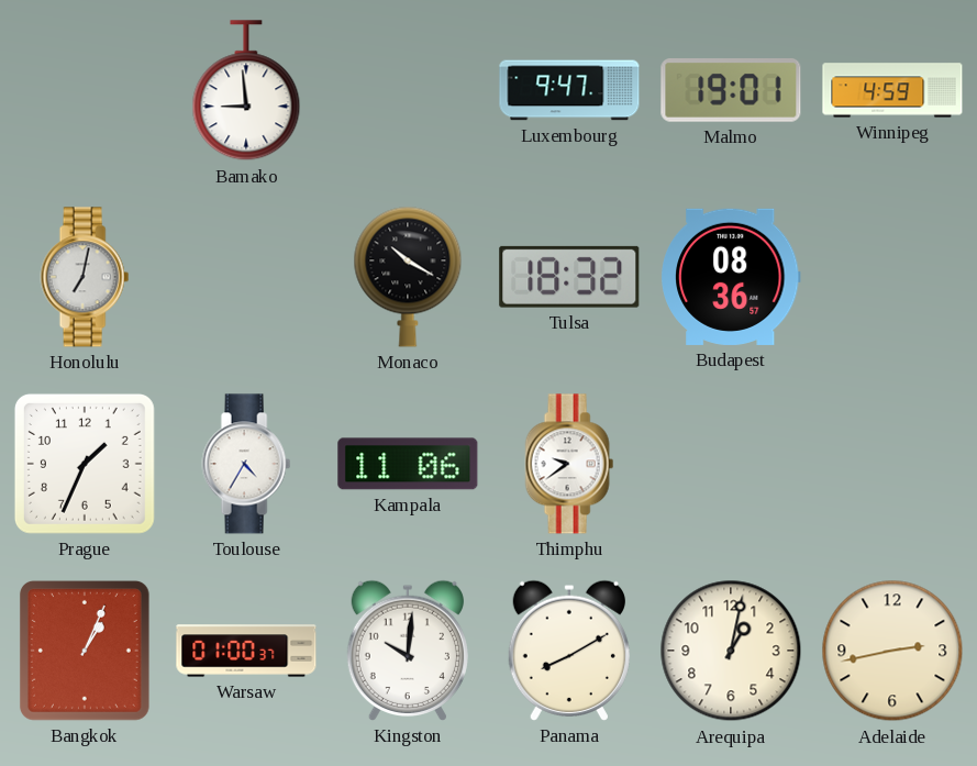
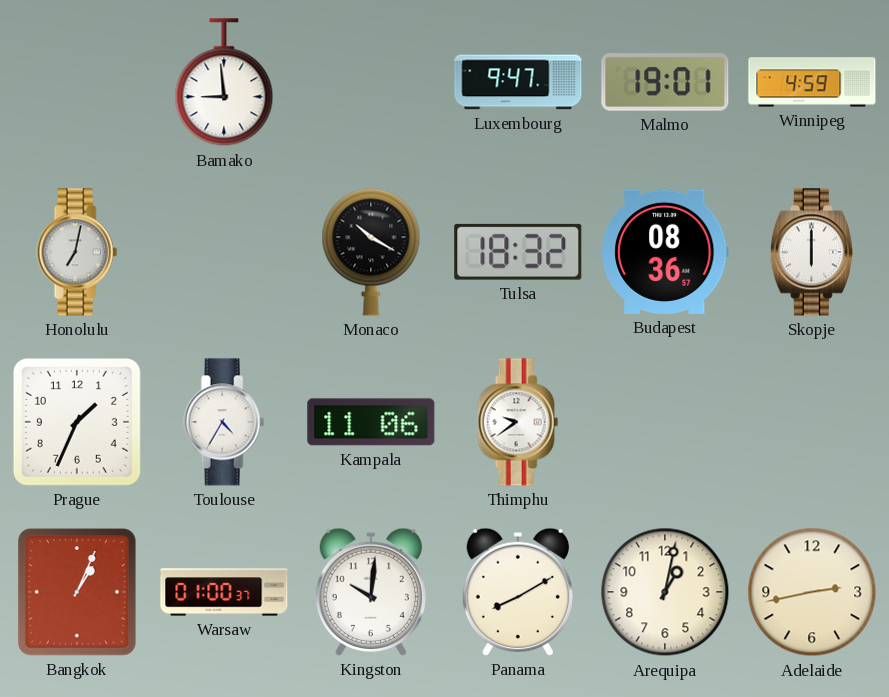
Skopje: none -> 6:00
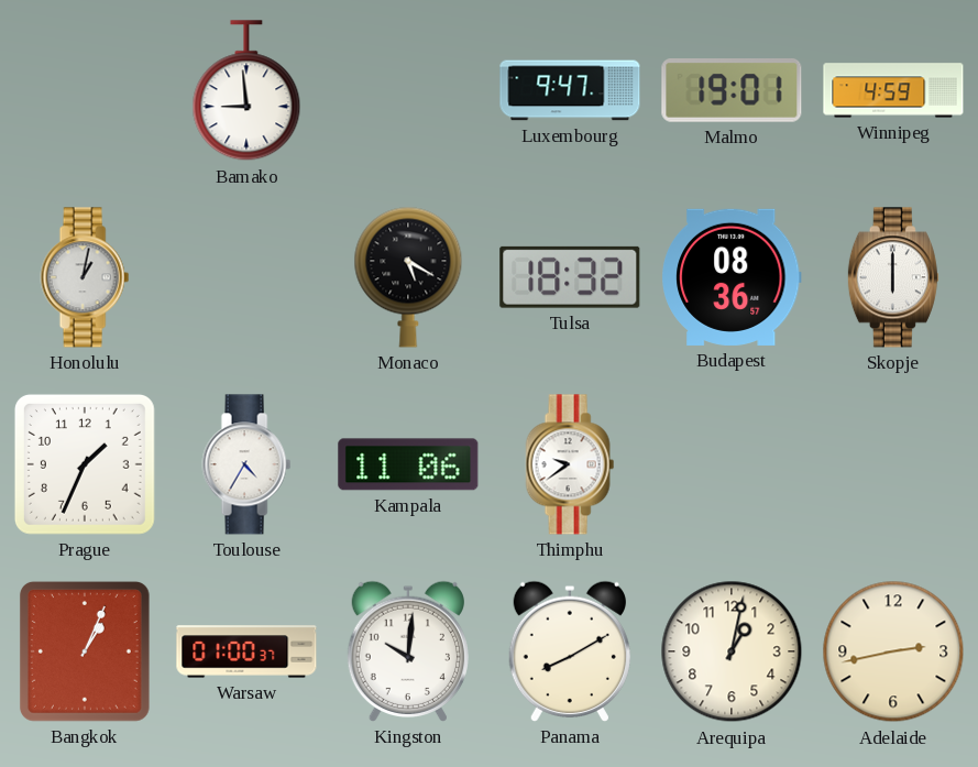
Honolulu: 7:02 -> 1:02
Monaco: 10:20 -> 5:20
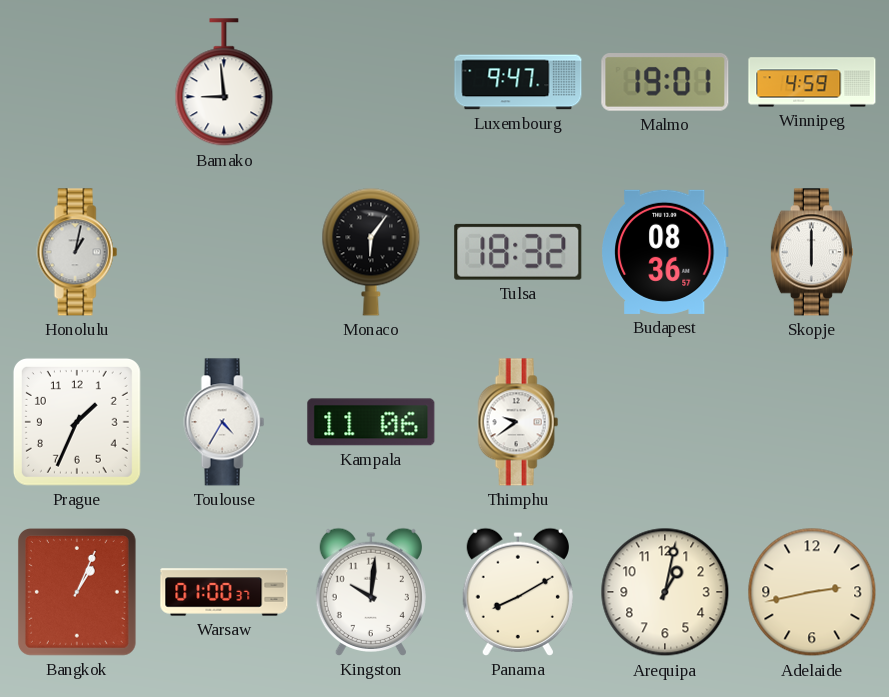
Monaco: 5:20 -> 6:06
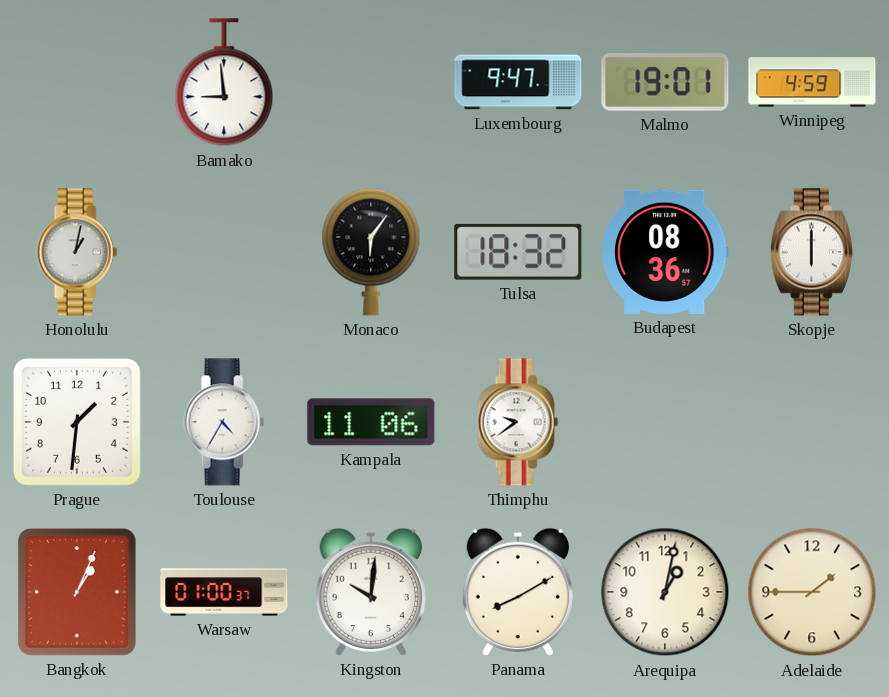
Prague: 1:34 -> 1:31
Adelaide: 2:43 -> 1:45
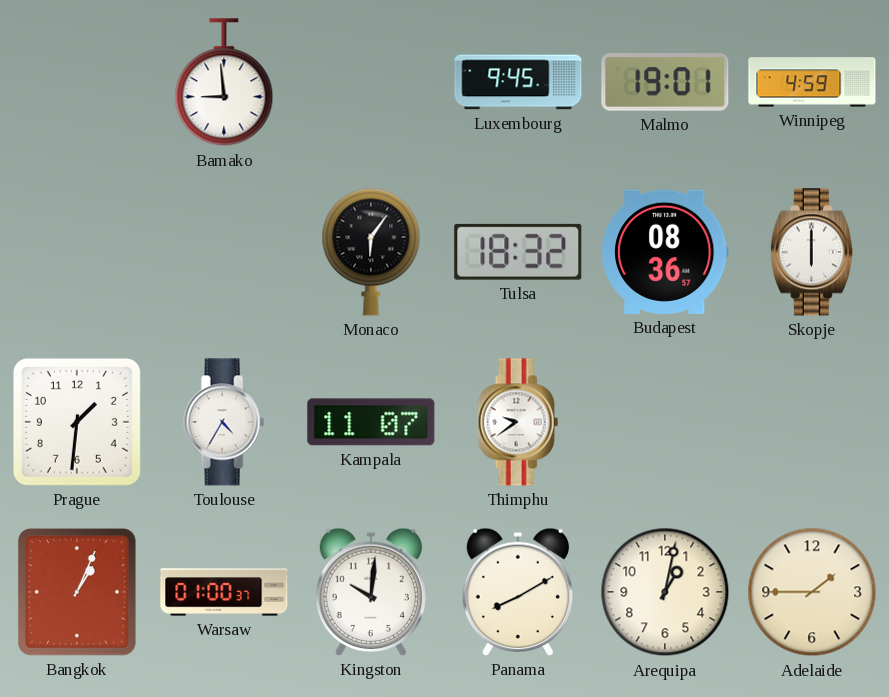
Luxembourg: 9:47 -> 9:45
Honolulu: 1:02 -> none
Kampala: 11:06 -> 11:07
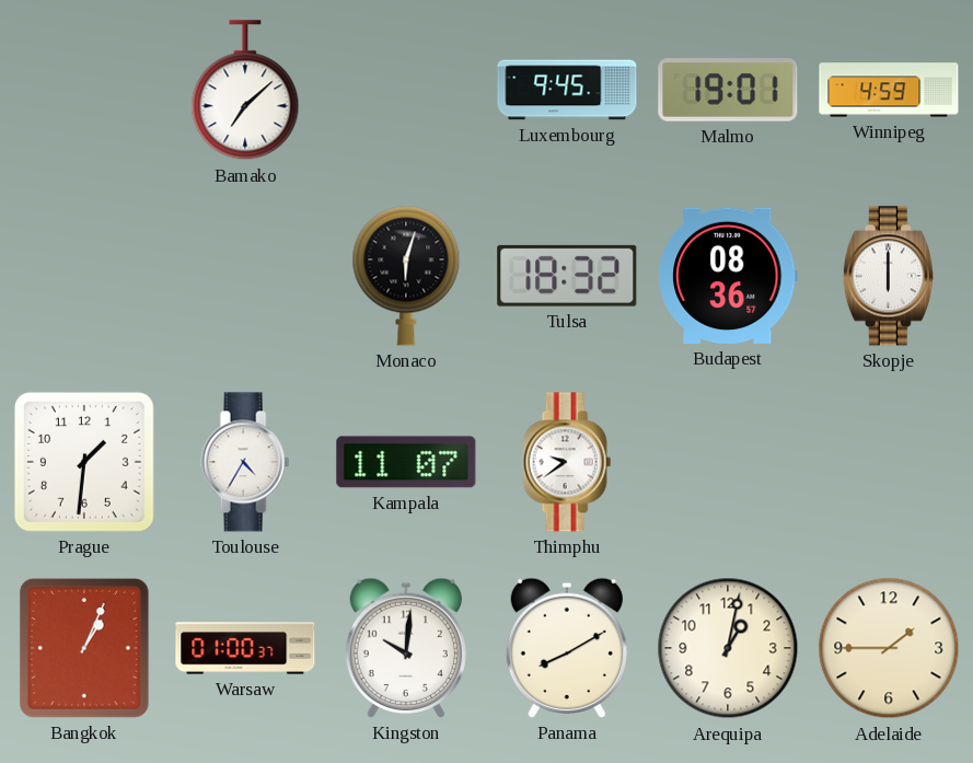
Bamako: 8:59 -> 7:08
Monaco: 6:06 -> 6:03
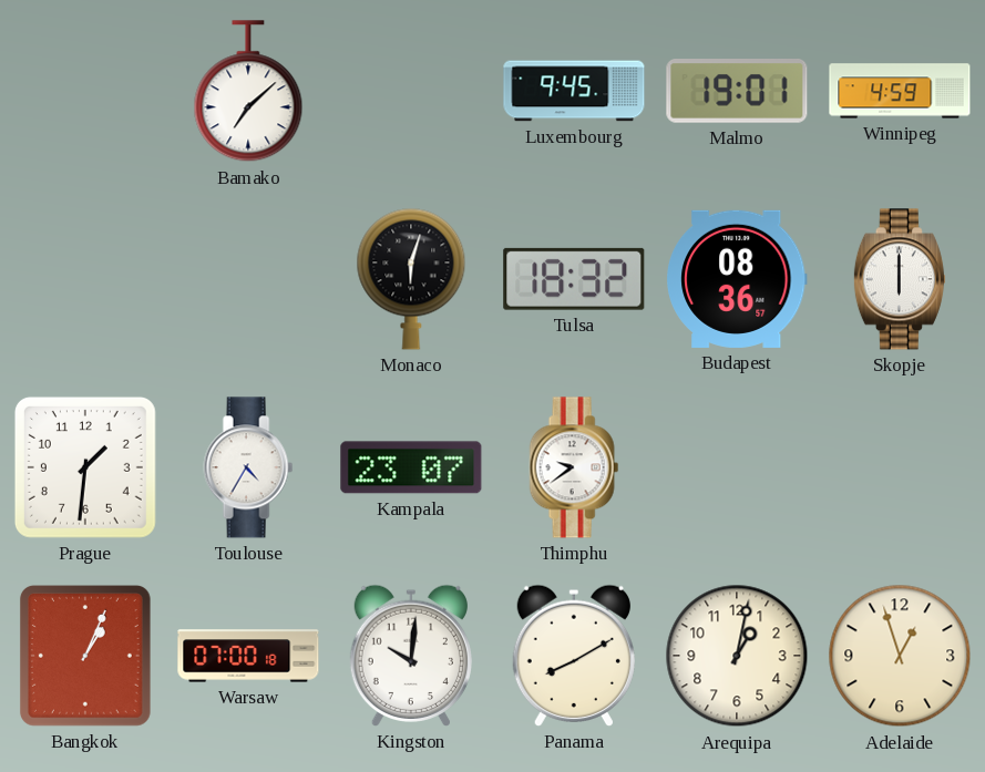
Kampala: 11:07 -> 23:07
Warsaw: 01:00 -> 07:00
Adelaide: 1:45 -> 12:57
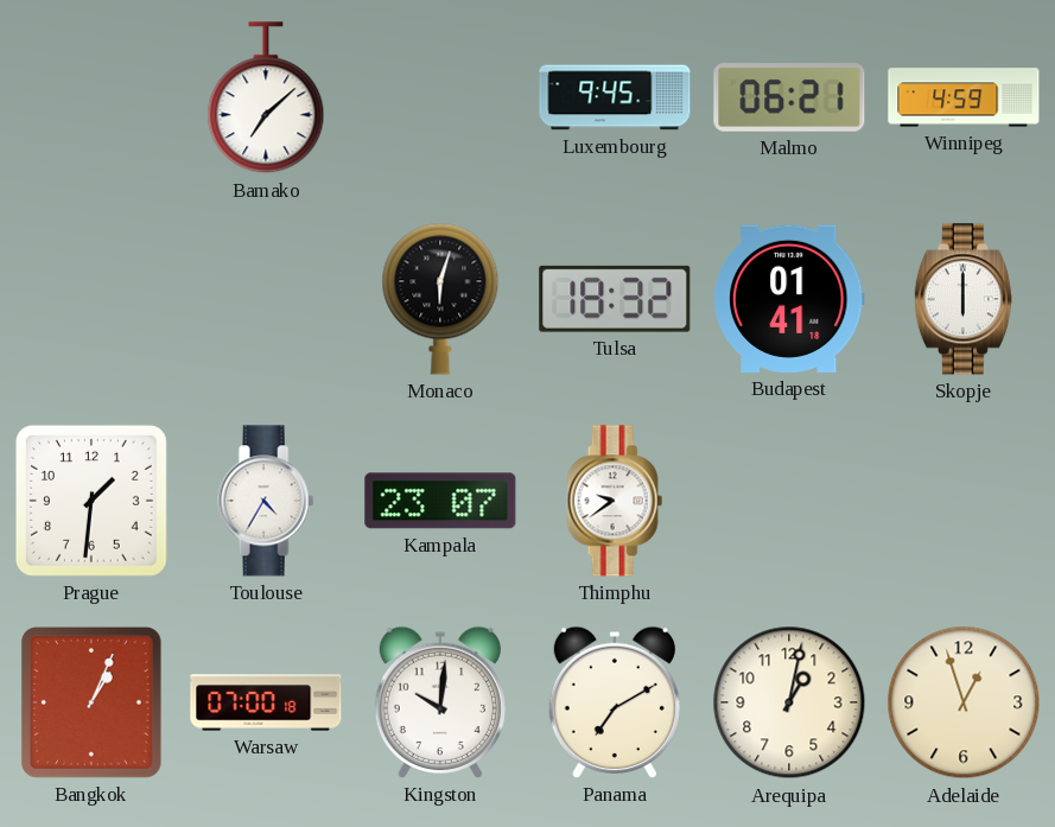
Malmo: 19:01 -> 06:21
Budapest: 08:36 -> 01:41
Panama: 8:10 -> 7:10
